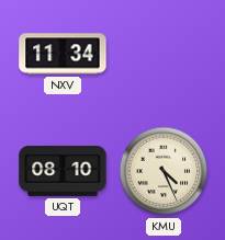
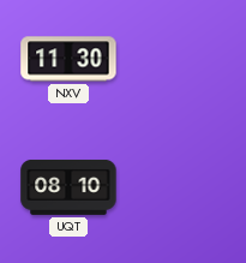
NXV: 11:34 -> 11:30
KMU: 4:26 -> none
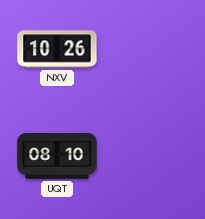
NXV: 11:30 -> 10:26
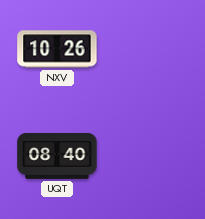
UQT: 08:10 -> 08:40
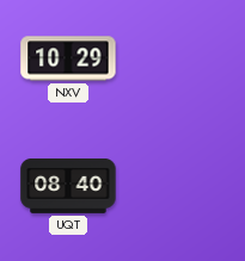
NXV: 10:26 -> 10:29
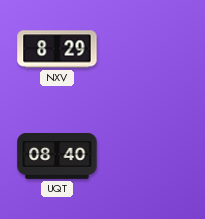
NXV: 10:29 -> 8:29
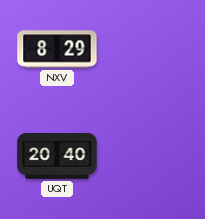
UQT: 08:40 -> 20:40
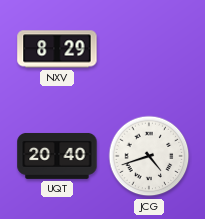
JCG: none -> 4:42
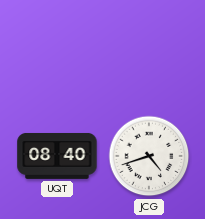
NXV: 8:29 -> none
UQT: 20:40 -> 08:40
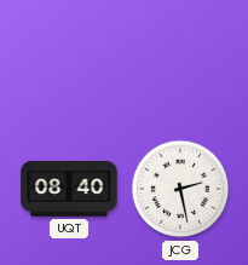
JCG: 4:42 -> 2:28
